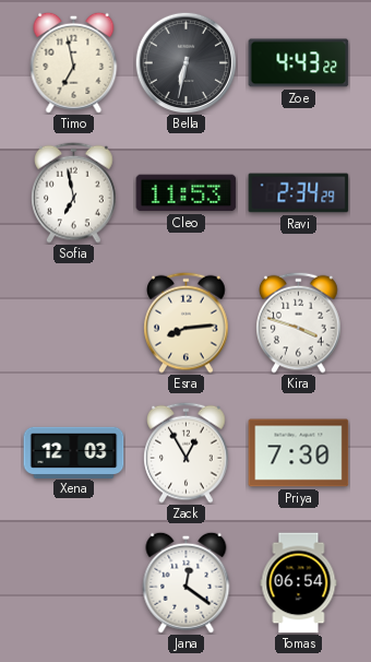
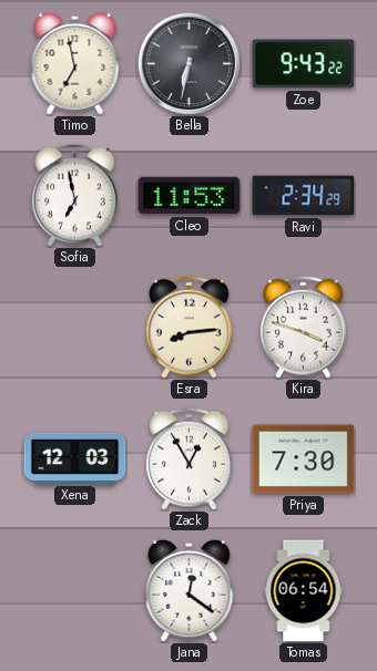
Zoe: 4:43 -> 9:43
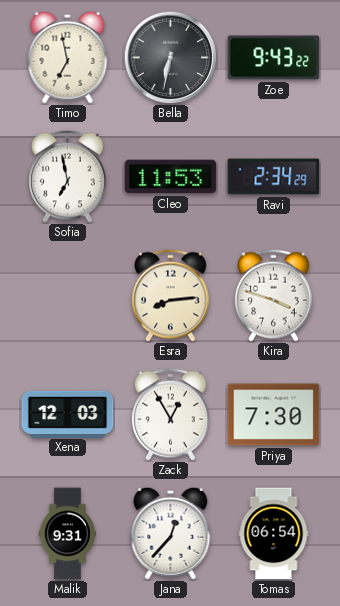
Malik: none -> 9:31
Jana: 12:21 -> 12:37
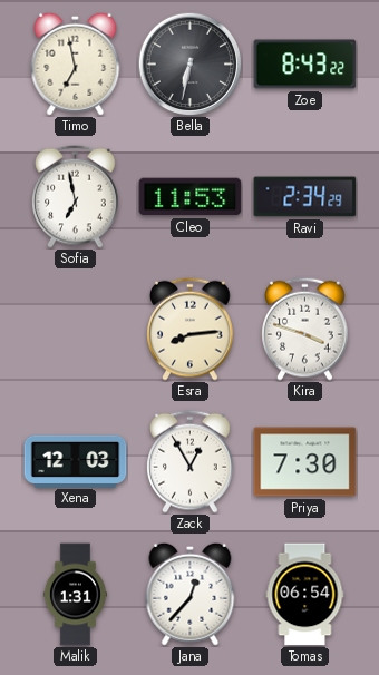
Zoe: 9:43 -> 8:43
Malik: 9:31 -> 1:31
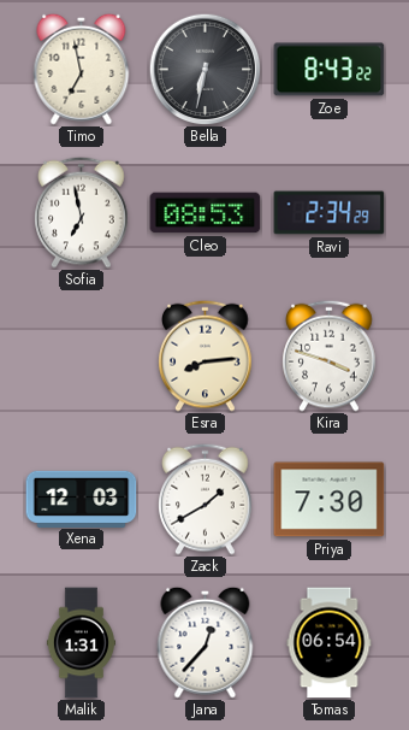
Cleo: 11:53 -> 08:53
Zack: 12:55 -> 1:40
